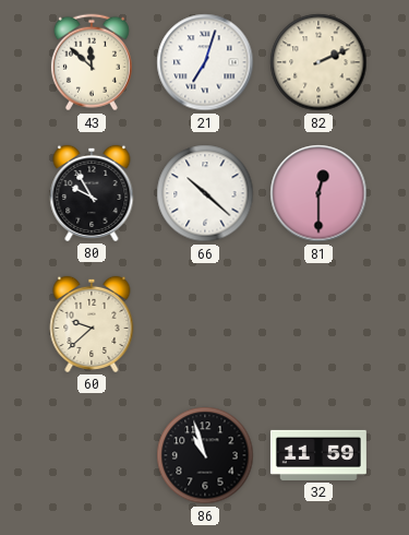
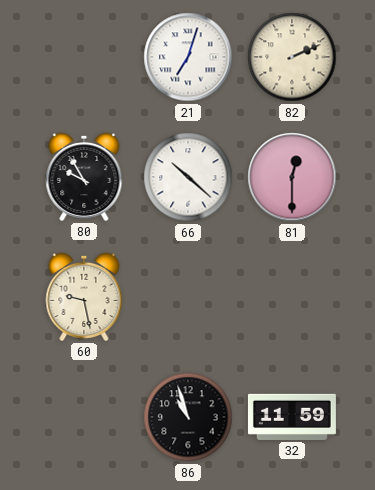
43: 11:52 -> none
60: 9:38 -> 9:28
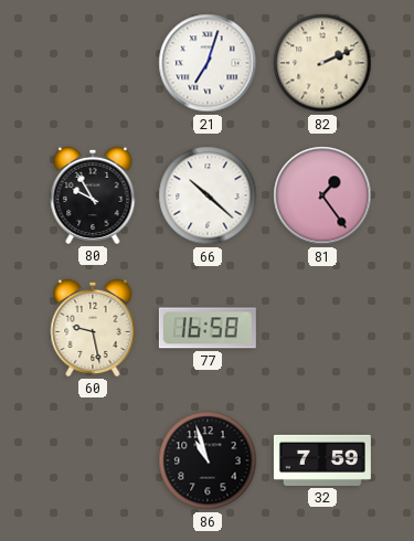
81: 12:30 -> 1:24
77: none -> 16:58
32: 11:59 -> 7:59
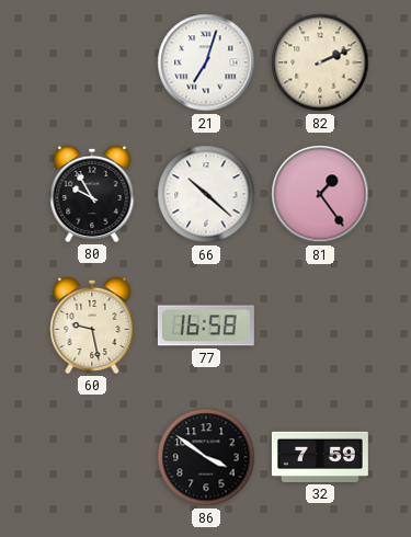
86: 10:57 -> 3:51
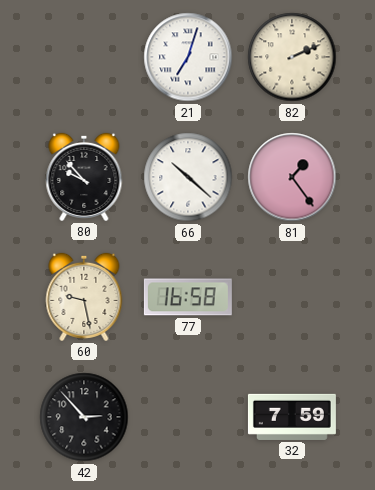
80: 9:55 -> 9:53
42: none -> 2:53
86: 3:51 -> none
